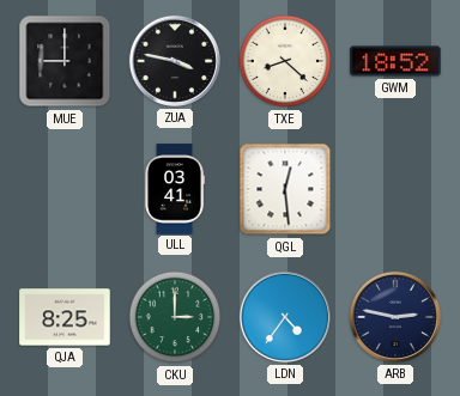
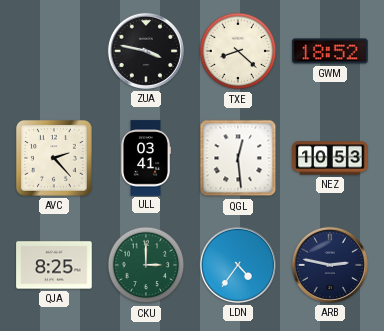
MUE: 9:00 -> none
AVC: none -> 2:23
NEZ: none -> 10:53
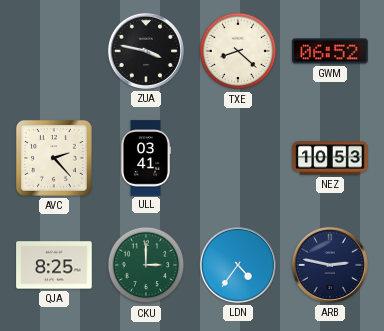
GWM: 18:52 -> 06:52
QGL: 12:29 -> none
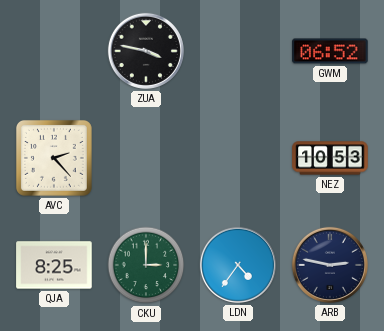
TXE: 8:22 -> none
ULL: 03:41 -> none
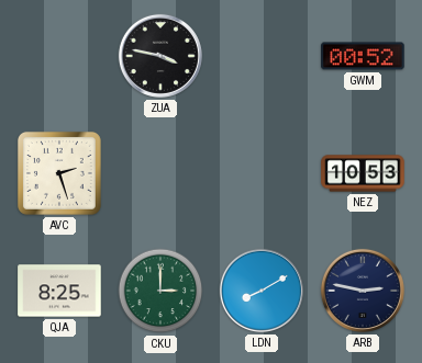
GWM: 06:52 -> 00:52
AVC: 2:23 -> 2:27
LDN: 4:36 -> 8:10
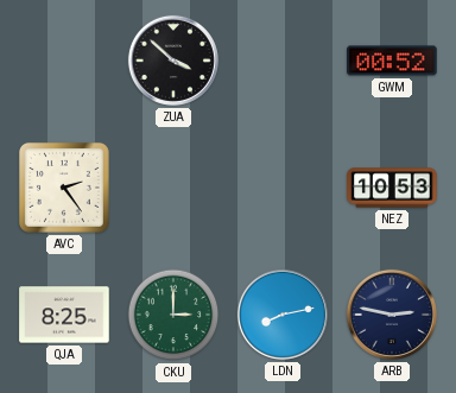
ZUA: 3:47 -> 3:52
AVC: 2:27 -> 2:24
LDN: 8:10 -> 8:13
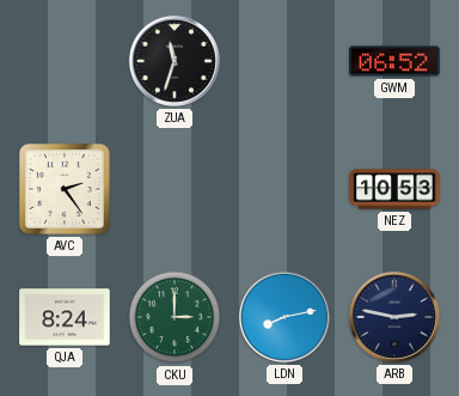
ZUA: 3:52 -> 11:33
GWM: 00:52 -> 06:52
QJA: 8:25 -> 8:24
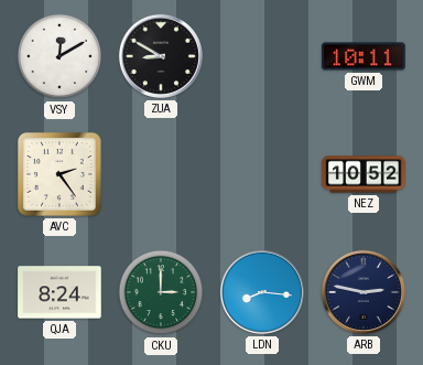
VSY: none -> 12:10
ZUA: 11:33 -> 8:50
GWM: 06:52 -> 10:11
NEZ: 10:53 -> 10:52
LDN: 8:13 -> 8:16
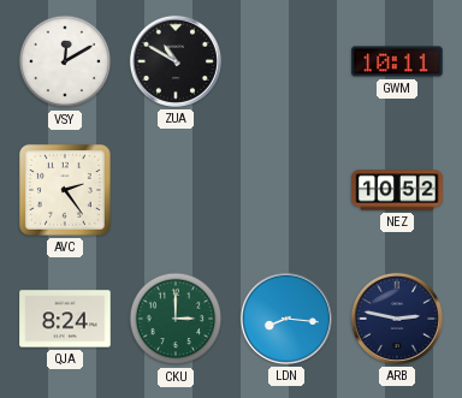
ZUA: 8:50 -> 10:50
